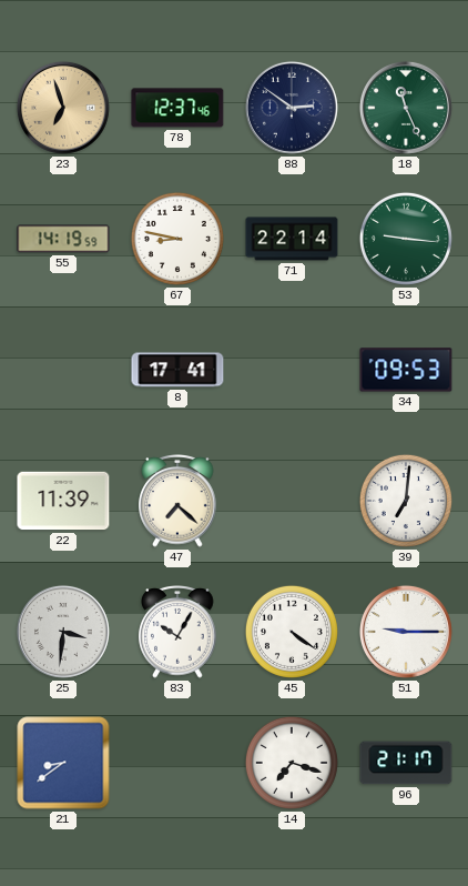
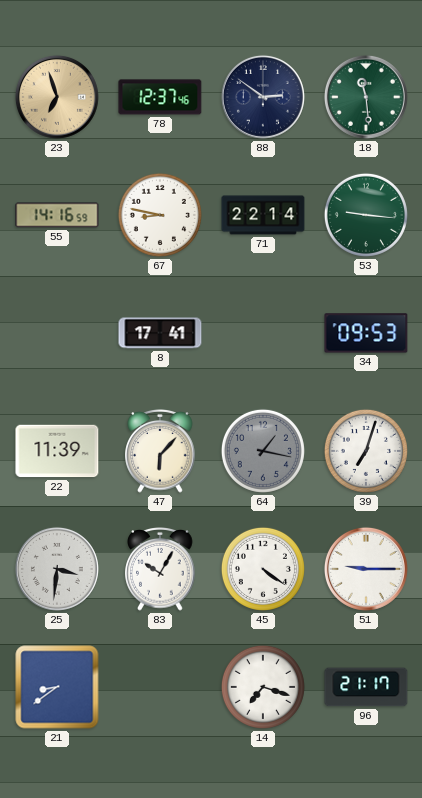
18: 11:26 -> 11:29
55: 14:19 -> 14:16
47: 7:22 -> 6:07
64: none -> 1:17
39: 7:01 -> 7:03
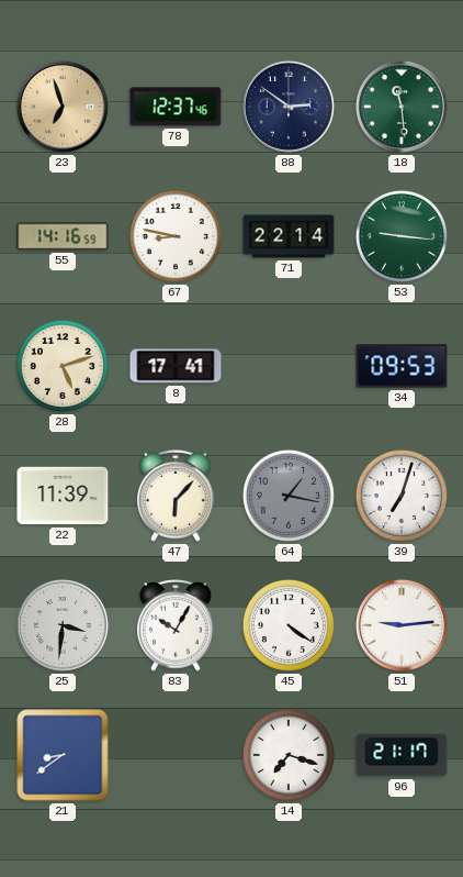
28: none -> 5:12
51: 9:15 -> 9:14
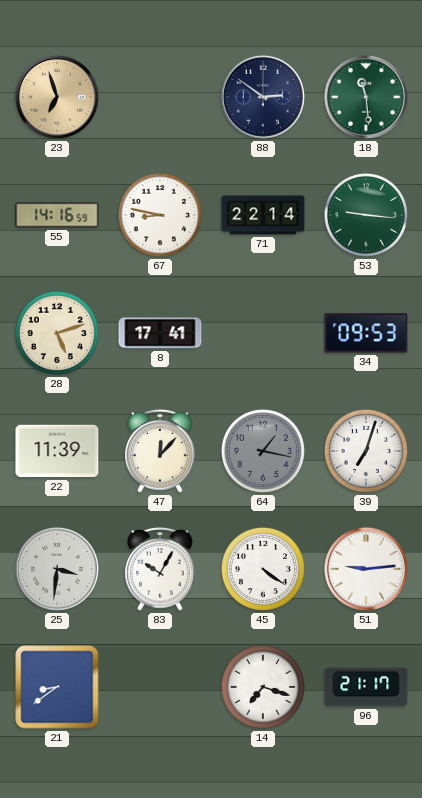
78: 12:37 -> none
47: 6:07 -> 12:07
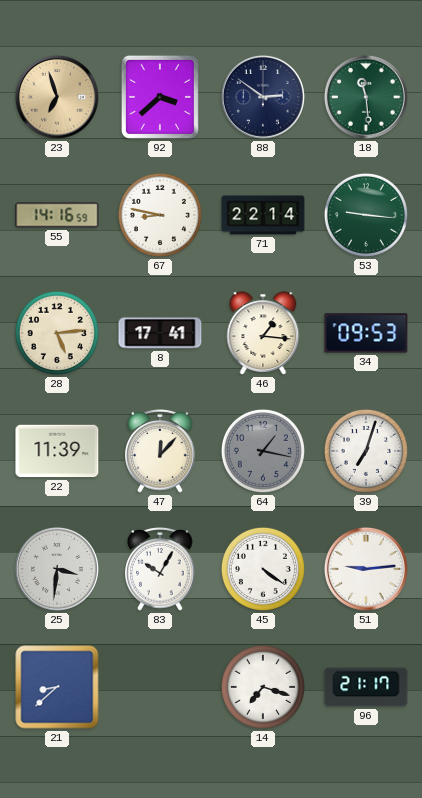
92: none -> 3:38
28: 5:12 -> 5:14
46: none -> 1:16
21: 8:39 -> 8:38
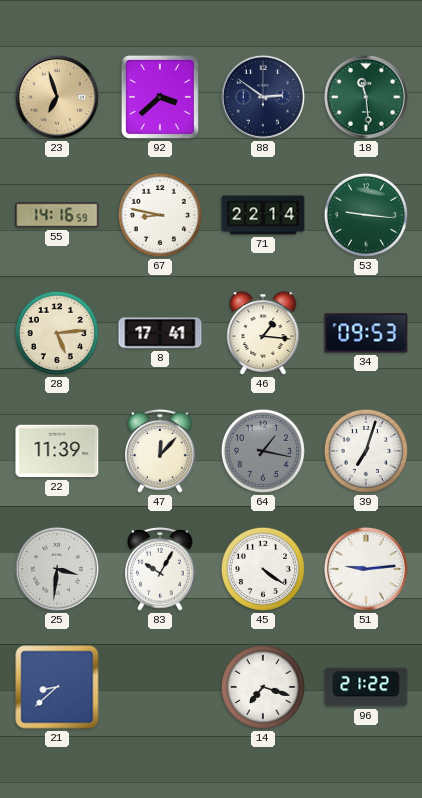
96: 21:17 -> 21:22
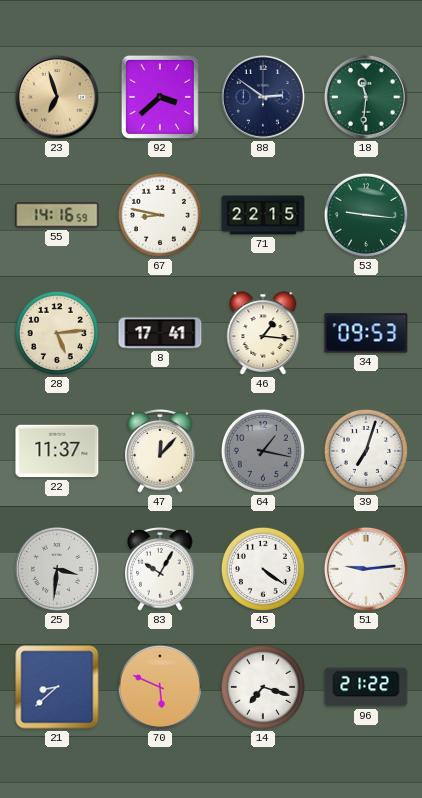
18: 11:29 -> 11:31
71: 22:14 -> 22:15
22: 11:39 -> 11:37
70: none -> 5:49
